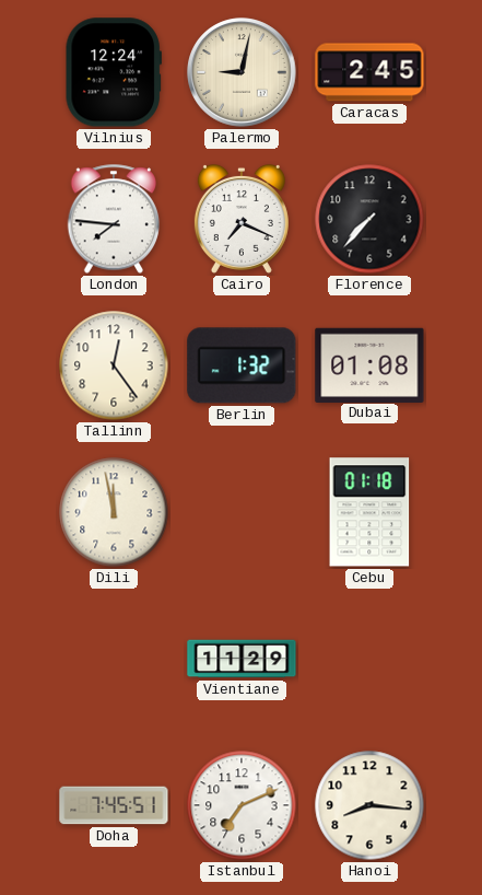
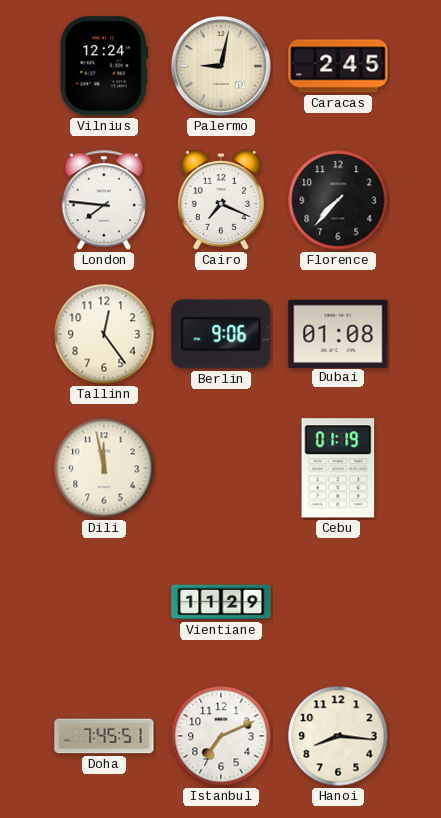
Berlin: 1:32 -> 9:06
Cebu: 01:18 -> 01:19
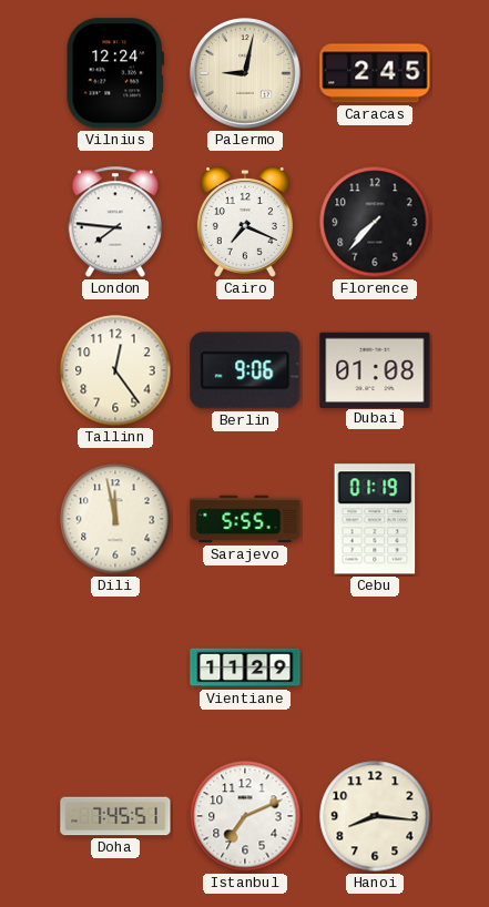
Sarajevo: none -> 5:55
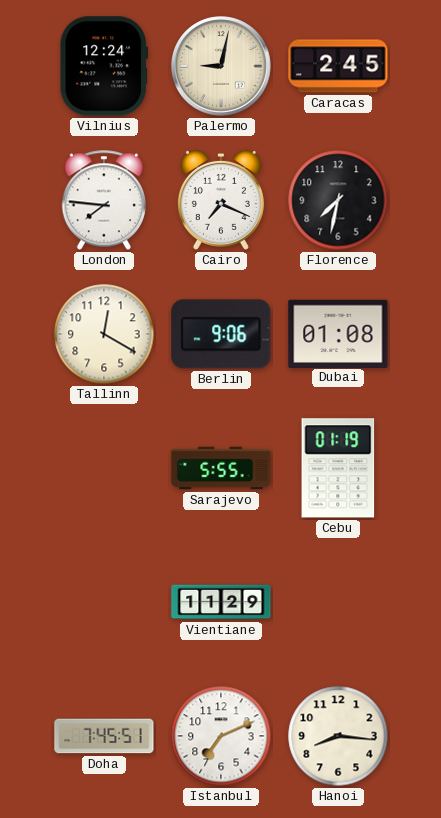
Florence: 7:37 -> 7:32
Tallinn: 12:24 -> 12:20
Dili: 11:58 -> none
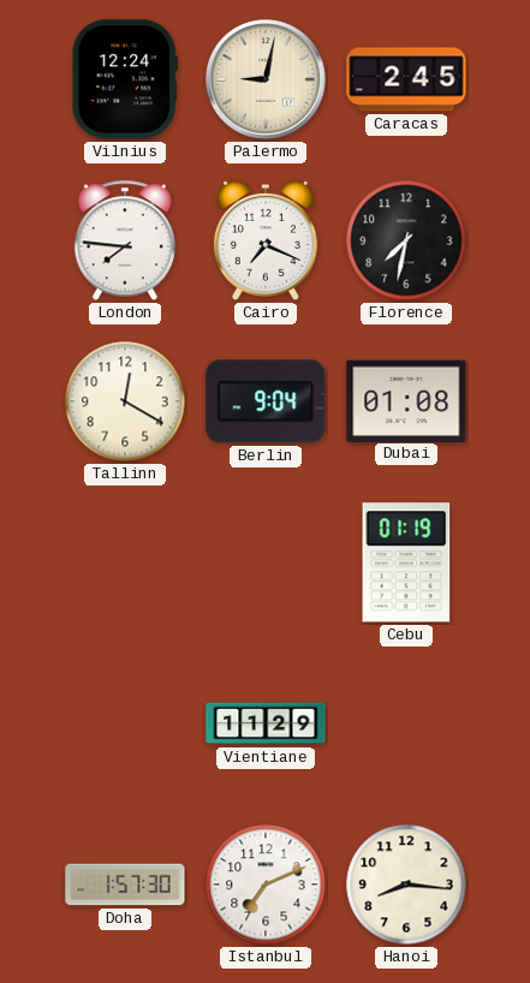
Berlin: 9:06 -> 9:04
Sarajevo: 5:55 -> none
Doha: 7:45 -> 1:57
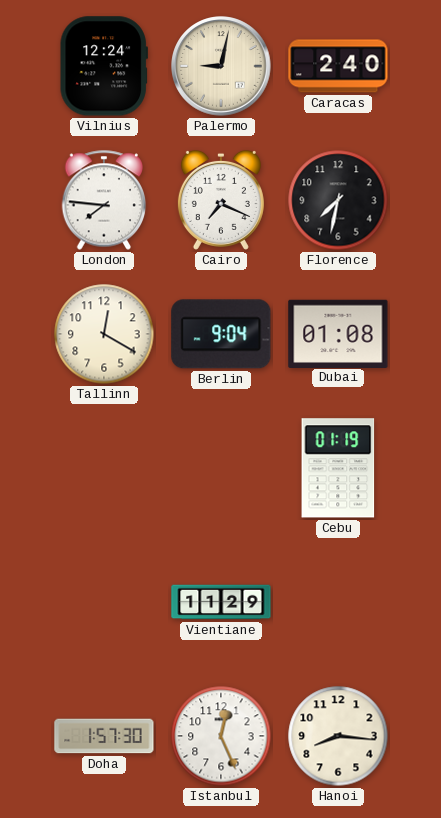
Caracas: 2:45 -> 2:40
Istanbul: 7:11 -> 12:26
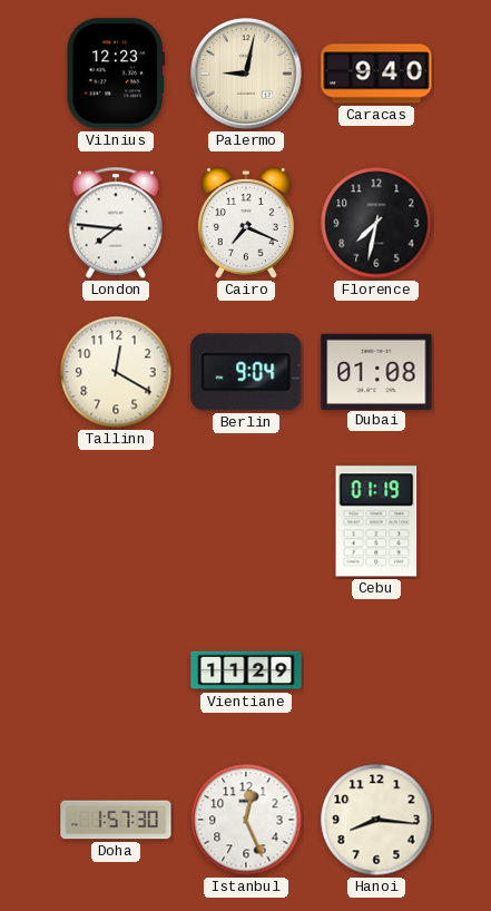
Vilnius: 12:24 -> 12:23
Caracas: 2:40 -> 9:40
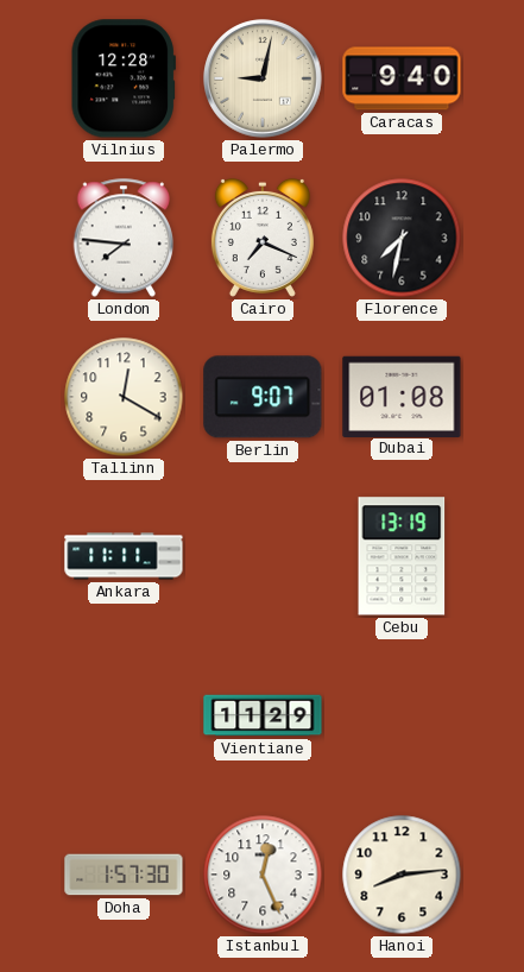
Vilnius: 12:23 -> 12:28
Berlin: 9:04 -> 9:07
Ankara: none -> 11:11
Cebu: 01:19 -> 13:19
Hanoi: 8:16 -> 8:14
